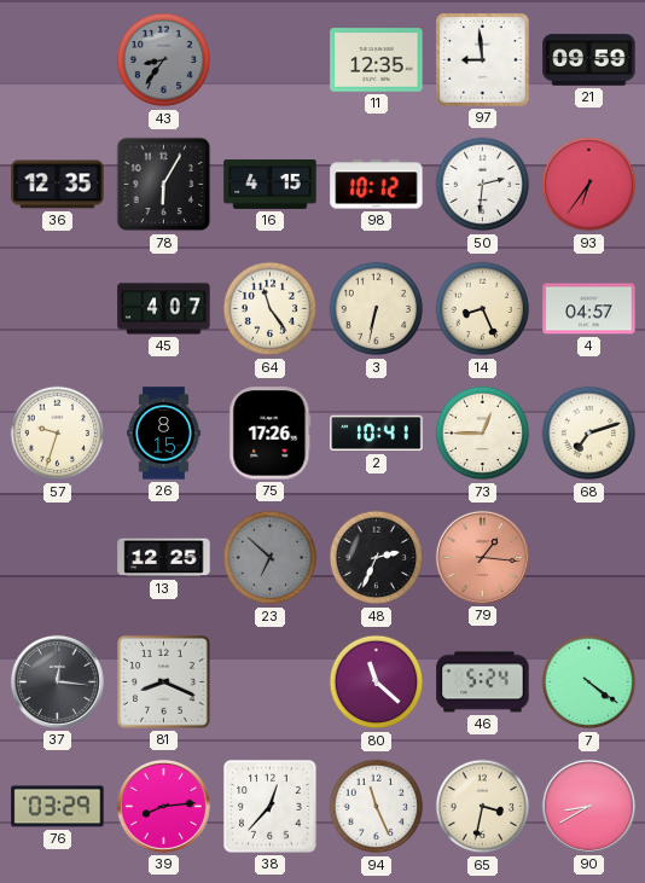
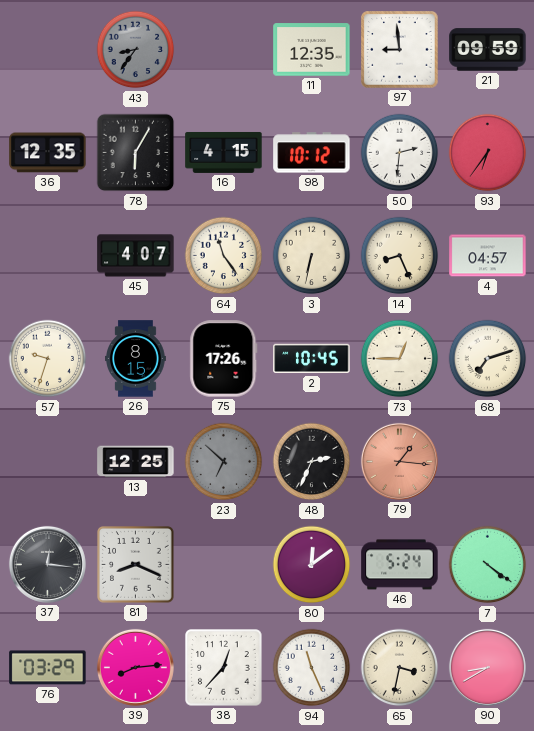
2: 10:41 -> 10:45
80: 11:22 -> 12:09
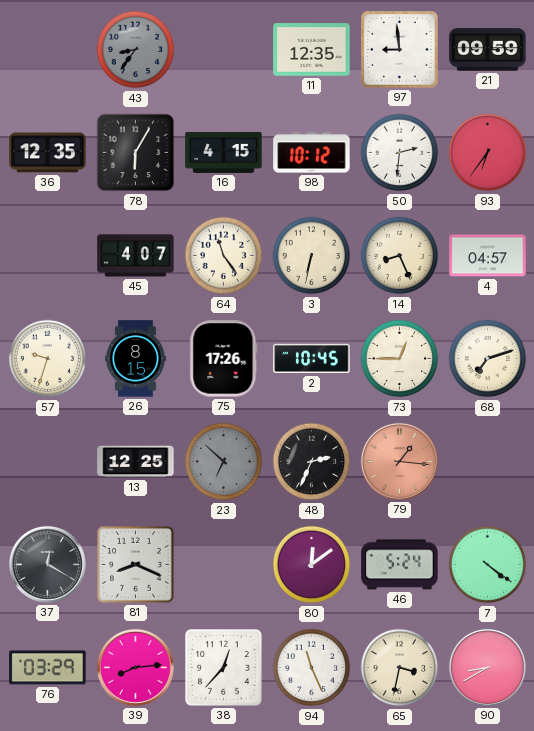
37: 12:16 -> 12:20
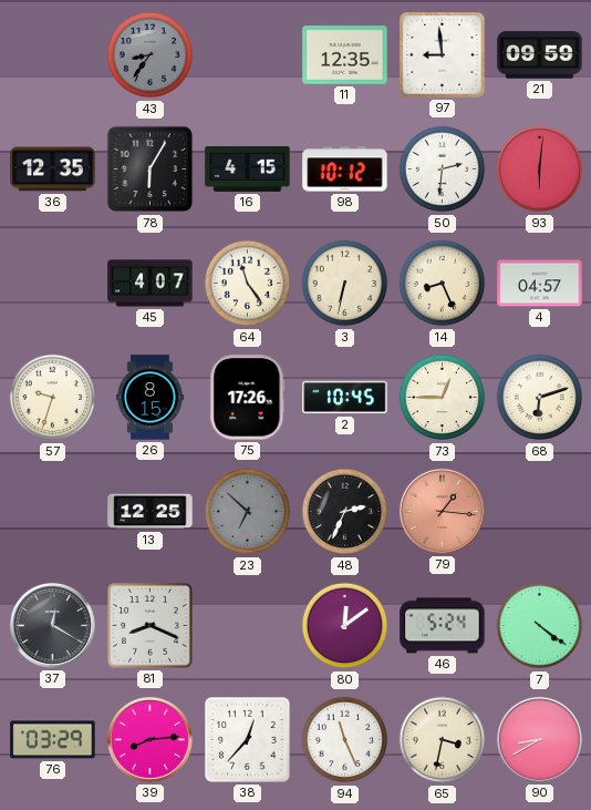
93: 6:36 -> 6:01
68: 7:12 -> 6:12
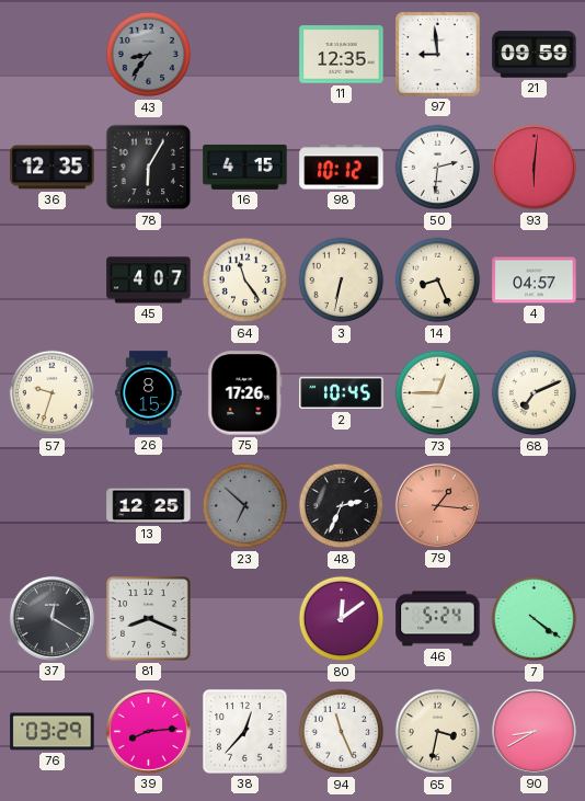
68: 6:12 -> 7:11
